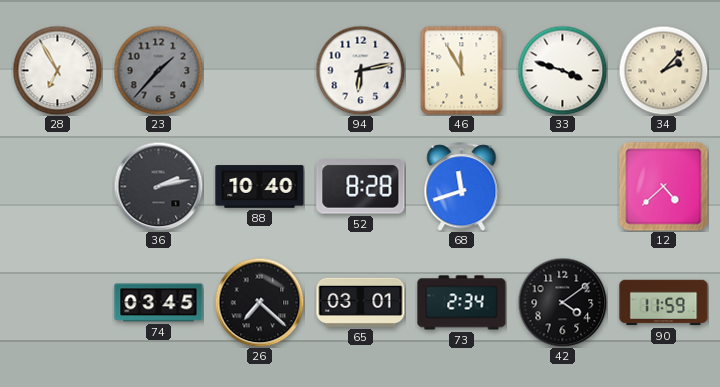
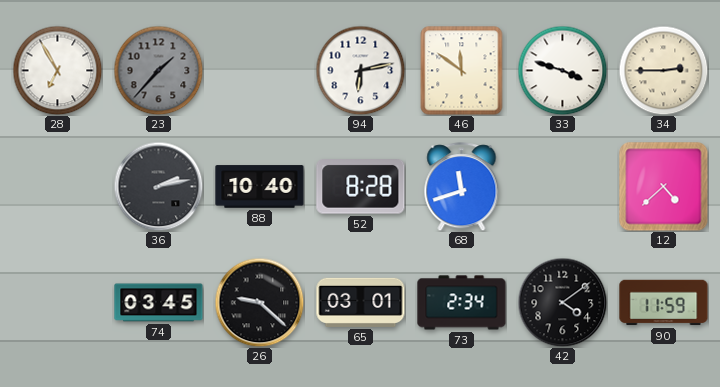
46: 11:55 -> 11:51
34: 2:07 -> 2:45
26: 7:22 -> 9:22
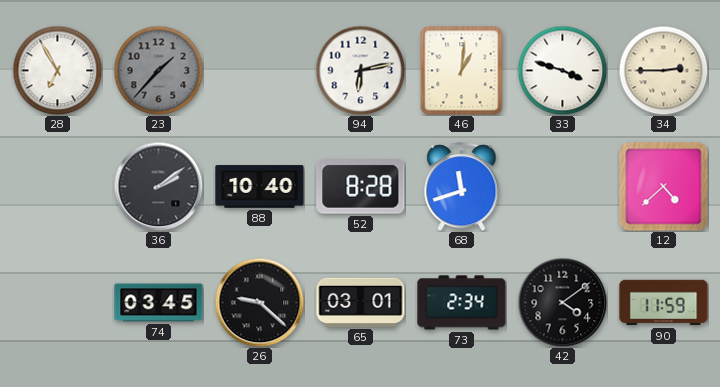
46: 11:51 -> 1:01
36: 2:13 -> 2:09
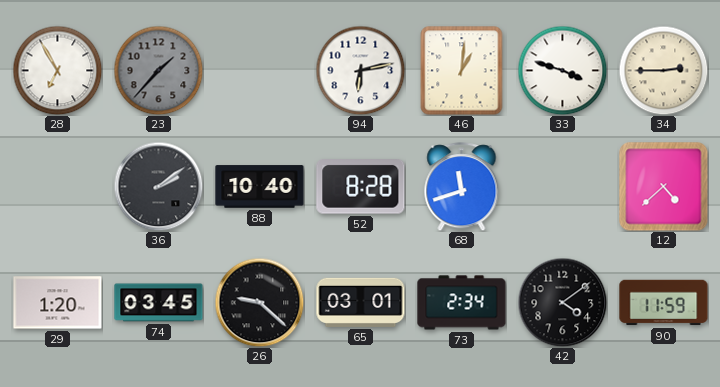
29: none -> 1:20
